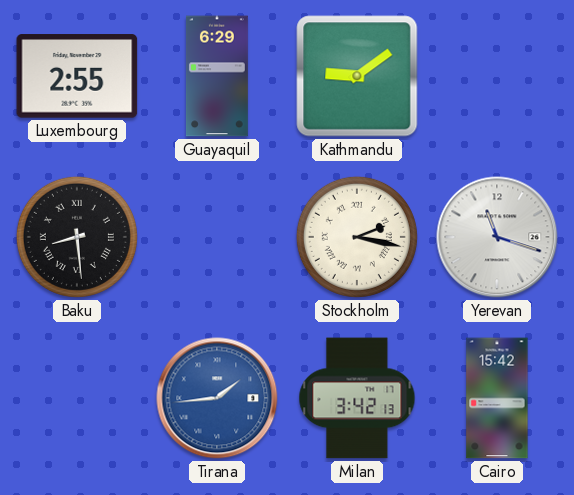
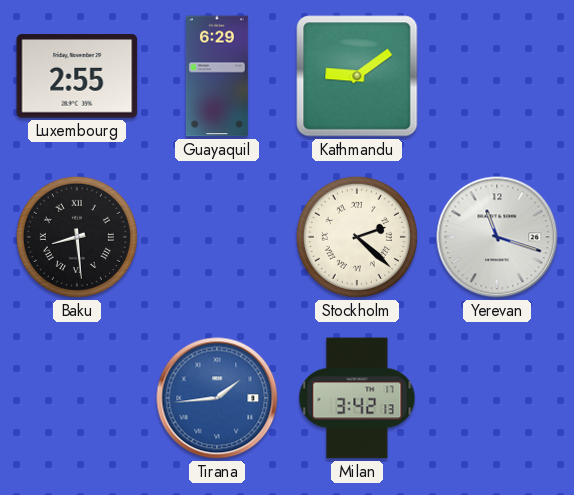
Stockholm: 2:17 -> 2:22
Cairo: 15:42 -> none
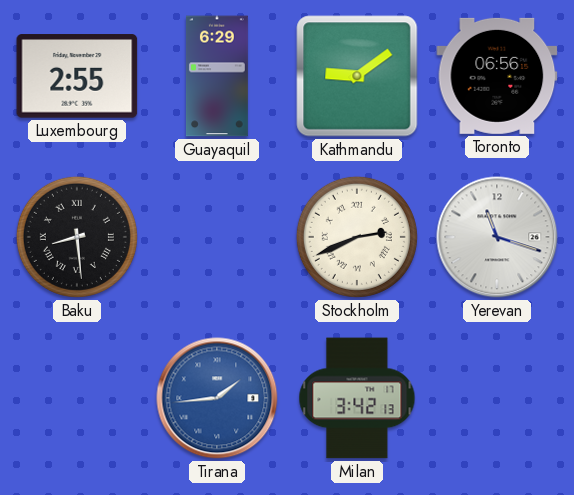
Toronto: none -> 06:56
Stockholm: 2:22 -> 2:41
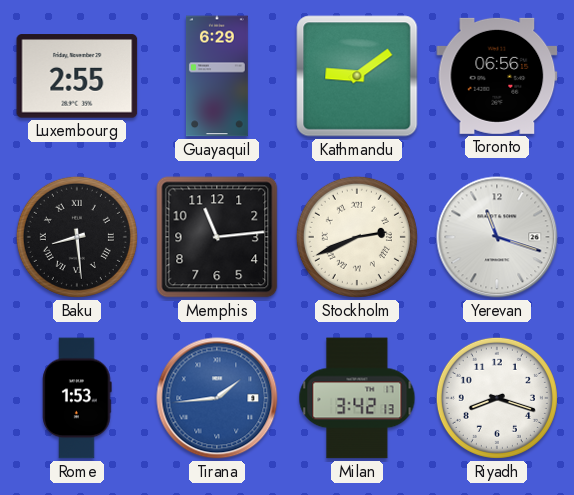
Memphis: none -> 11:14
Rome: none -> 1:53
Riyadh: none -> 8:18
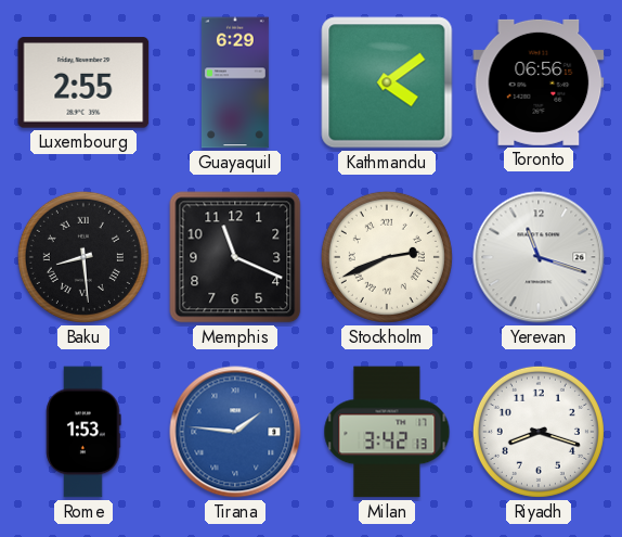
Kathmandu: 9:09 -> 4:09
Memphis: 11:14 -> 11:19
Tirana: 1:44 -> 1:46
